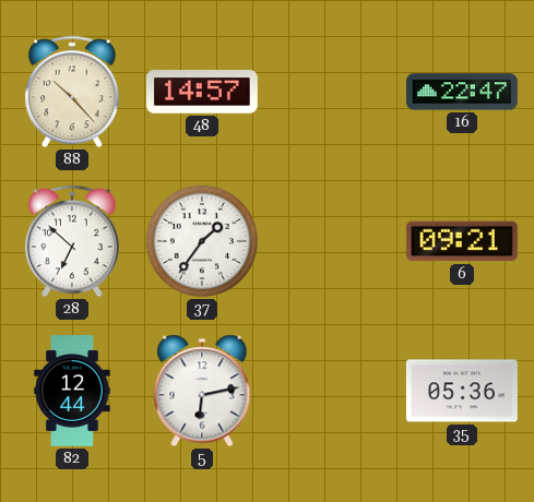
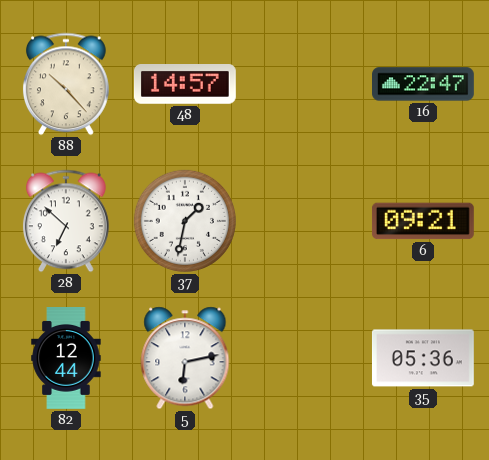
37: 1:36 -> 1:32
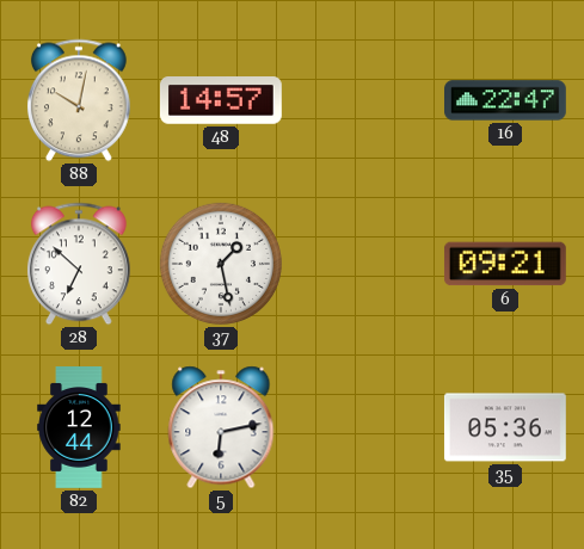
88: 10:23 -> 10:02
37: 1:32 -> 1:28
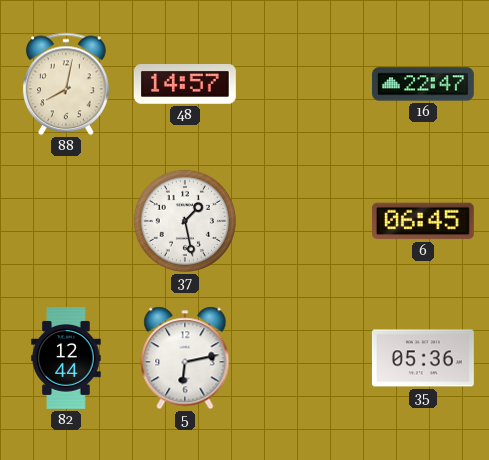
88: 10:02 -> 8:02
28: 6:52 -> none
6: 09:21 -> 06:45
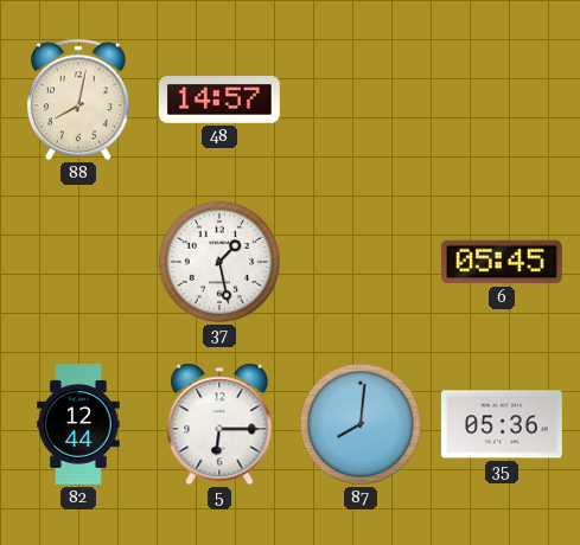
16: 22:47 -> none
6: 06:45 -> 05:45
5: 6:13 -> 6:15
87: none -> 8:01
